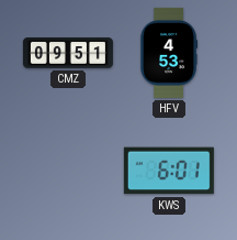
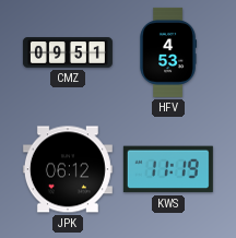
JPK: none -> 06:12
KWS: 6:01 -> 11:19
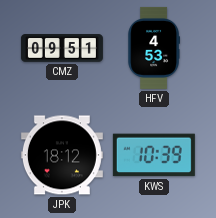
JPK: 06:12 -> 18:12
KWS: 11:19 -> 10:39
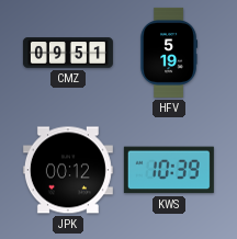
HFV: 4:53 -> 5:19
JPK: 18:12 -> 00:12
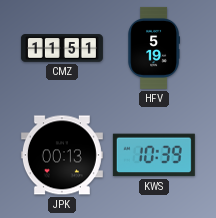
CMZ: 09:51 -> 11:51
JPK: 00:12 -> 00:13
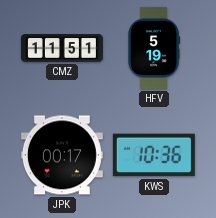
JPK: 00:13 -> 00:17
KWS: 10:39 -> 10:36
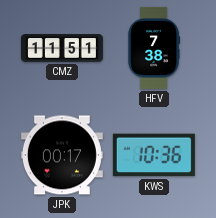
HFV: 5:19 -> 7:38
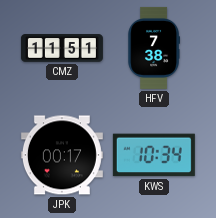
KWS: 10:36 -> 10:34
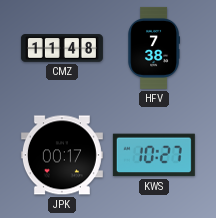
CMZ: 11:51 -> 11:48
KWS: 10:34 -> 10:27
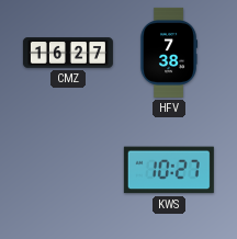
CMZ: 11:48 -> 16:27
JPK: 00:17 -> none
